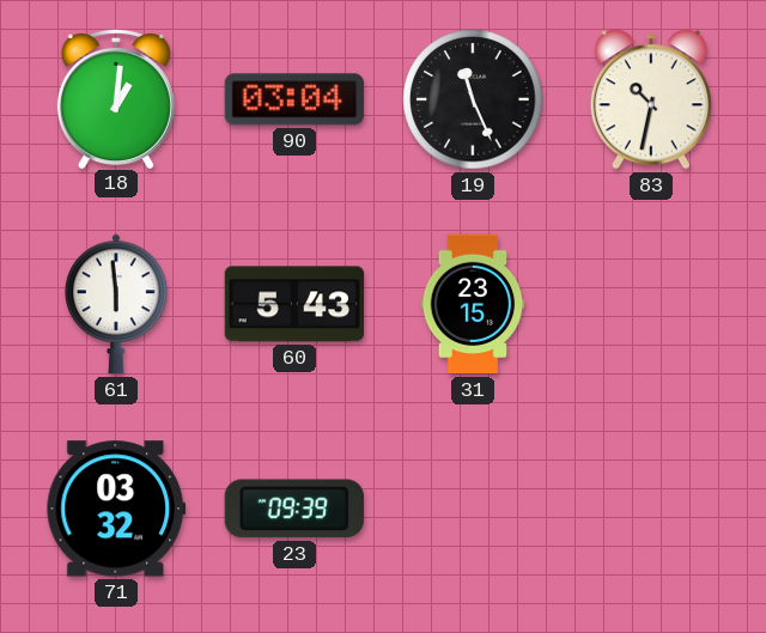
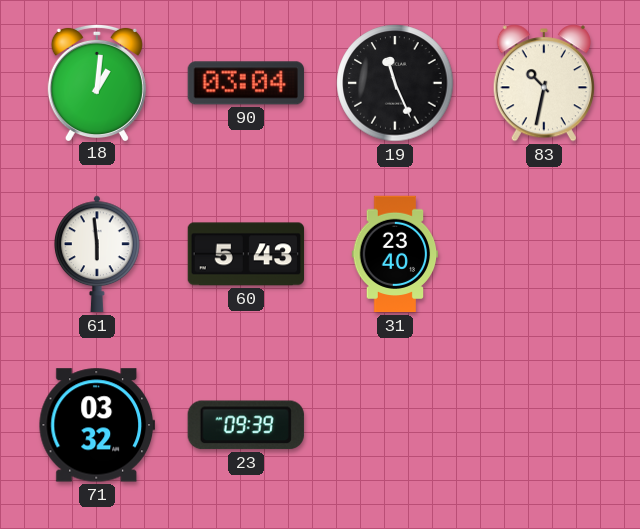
31: 23:15 -> 23:40
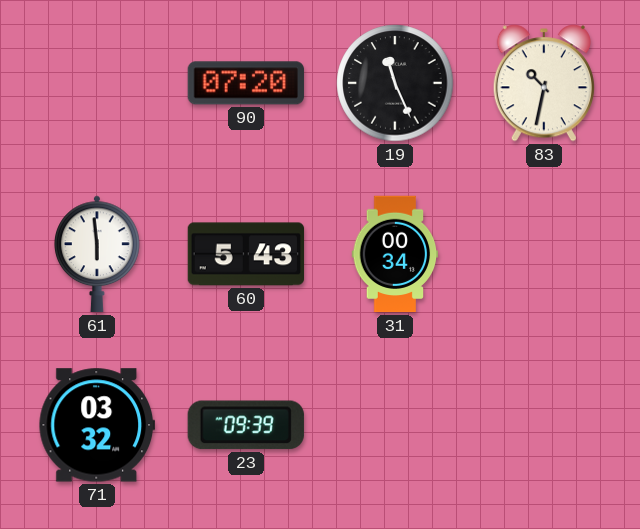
18: 1:01 -> none
90: 03:04 -> 07:20
31: 23:40 -> 00:34
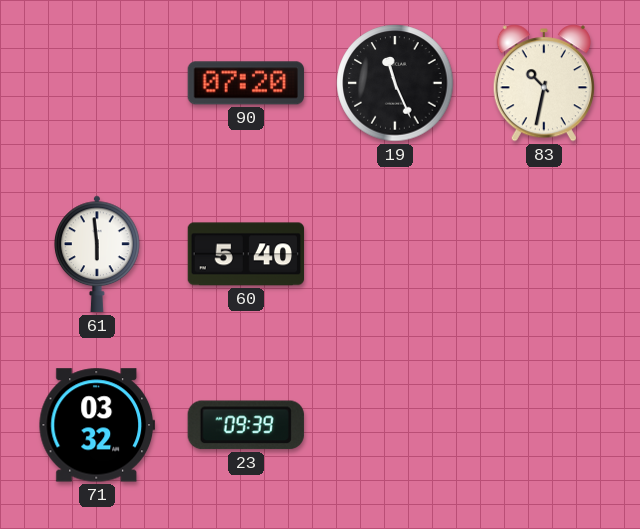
60: 5:43 -> 5:40
31: 00:34 -> none
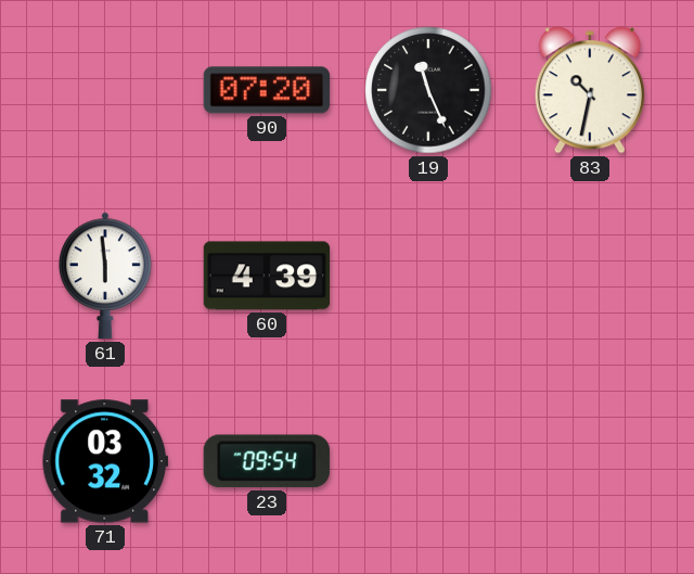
60: 5:40 -> 4:39
23: 09:39 -> 09:54
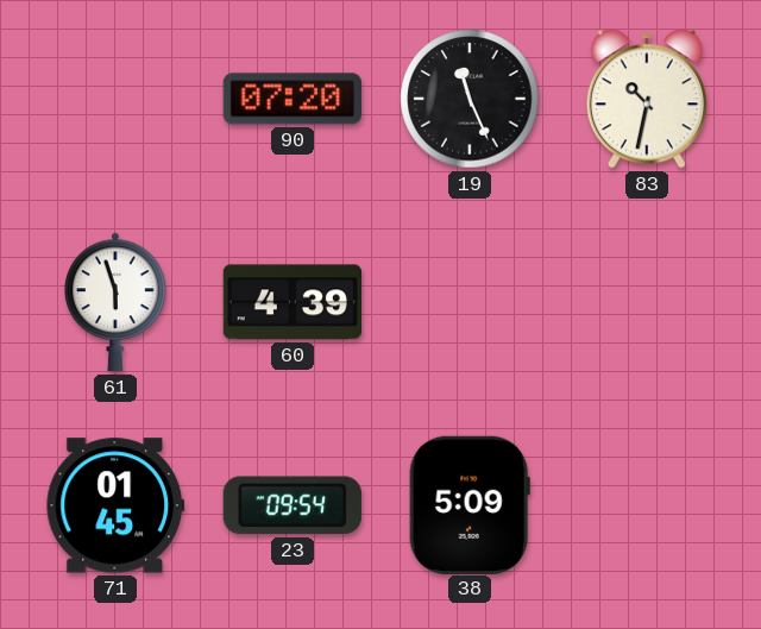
61: 5:59 -> 5:57
71: 03:32 -> 01:45
38: none -> 5:09
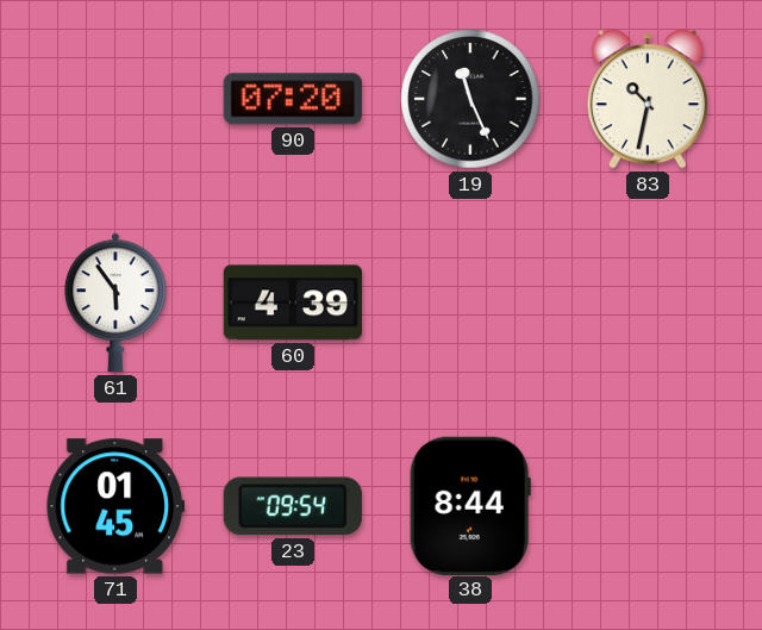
61: 5:57 -> 5:54
38: 5:09 -> 8:44
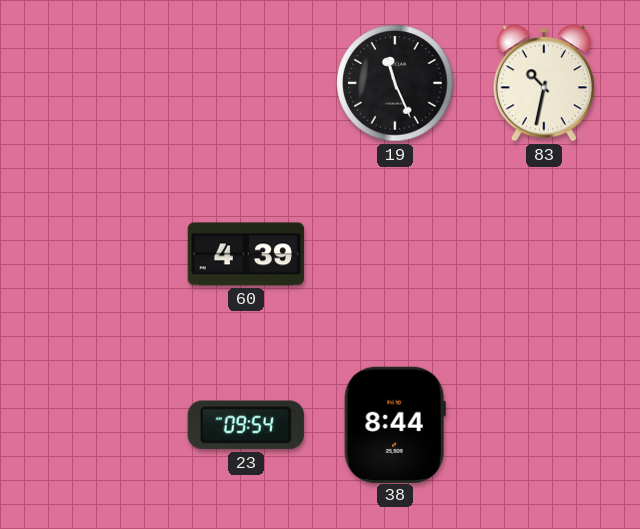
90: 07:20 -> none
61: 5:54 -> none
71: 01:45 -> none
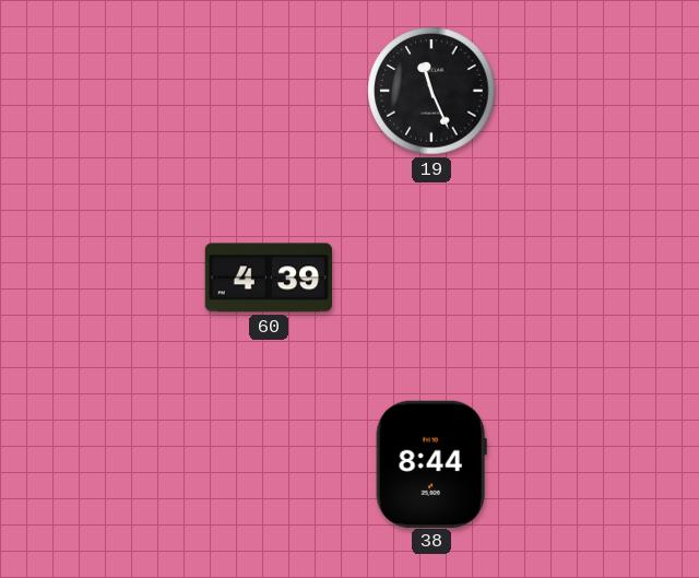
83: 10:32 -> none
23: 09:54 -> none
